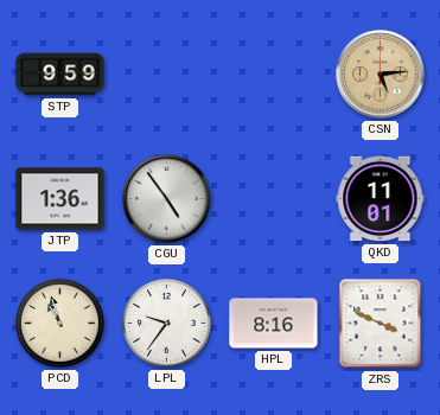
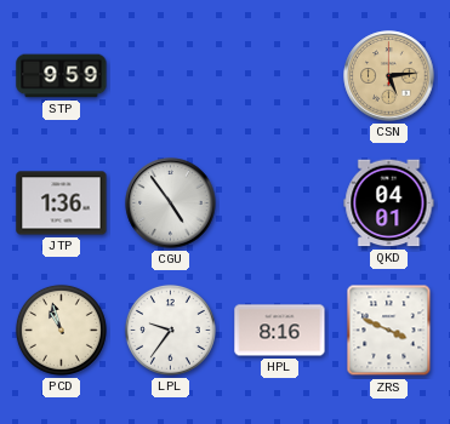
QKD: 11:01 -> 04:01
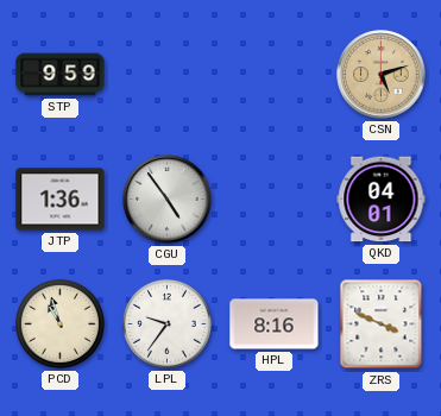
CSN: 5:14 -> 5:12
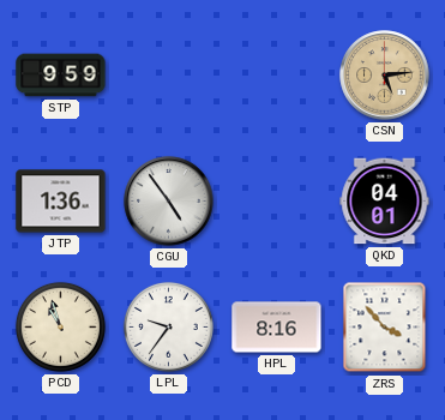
CSN: 5:12 -> 5:14
ZRS: 3:49 -> 3:53
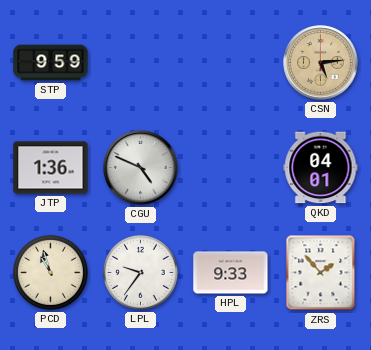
CGU: 4:54 -> 4:49
HPL: 8:16 -> 9:33
ZRS: 3:53 -> 1:53
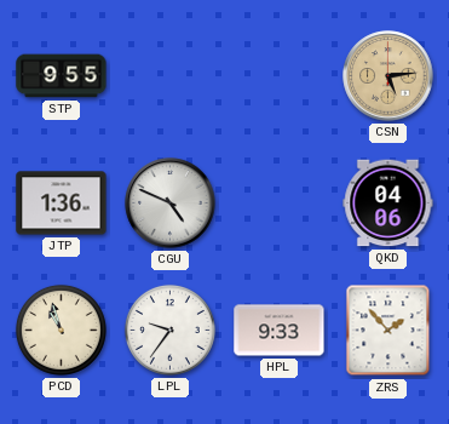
STP: 9:59 -> 9:55
QKD: 04:01 -> 04:06
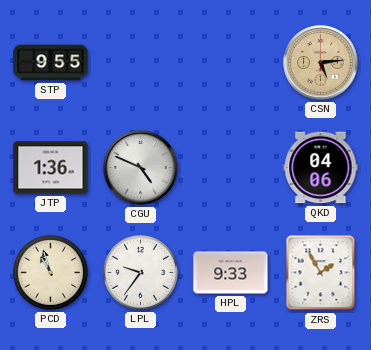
ZRS: 1:53 -> 1:55
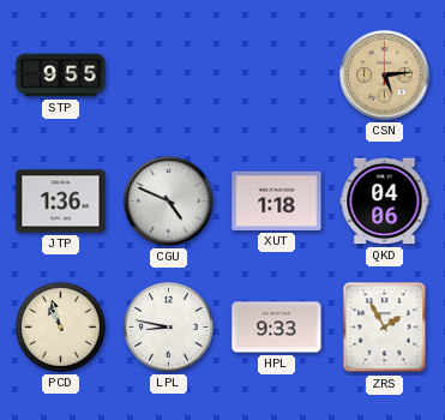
XUT: none -> 1:18
LPL: 9:36 -> 8:47
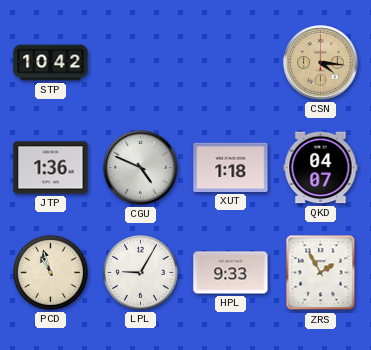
STP: 9:55 -> 10:42
CSN: 5:14 -> 4:16
QKD: 04:06 -> 04:07
LPL: 8:47 -> 9:05
